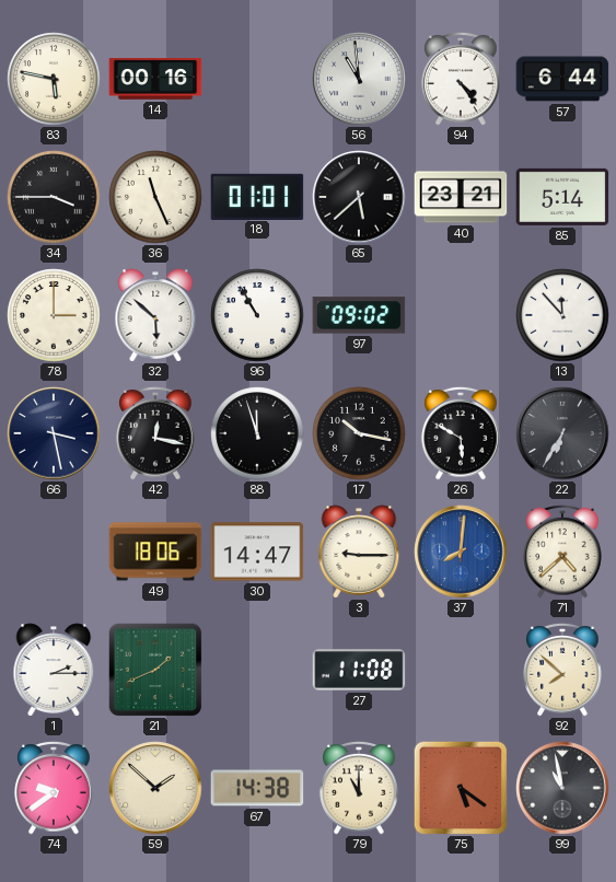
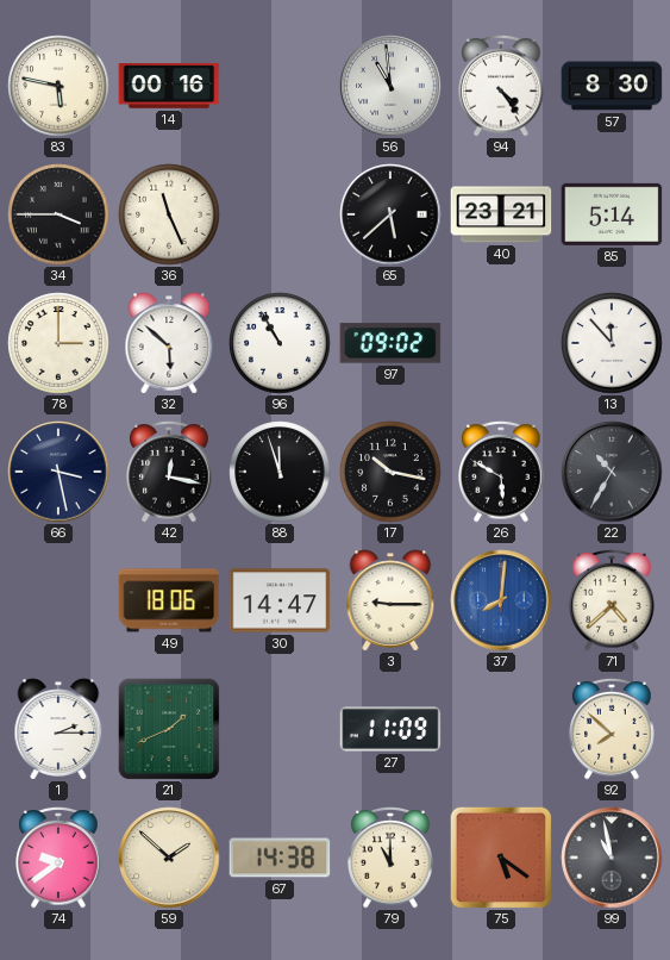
57: 6:44 -> 8:30
18: 01:01 -> none
22: 6:35 -> 10:35
27: 11:08 -> 11:09
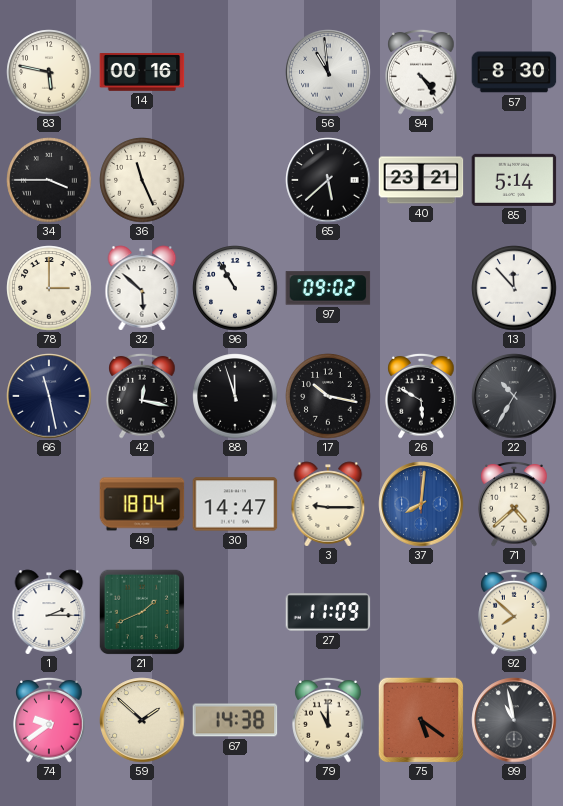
66: 3:28 -> 11:28
49: 18:06 -> 18:04
